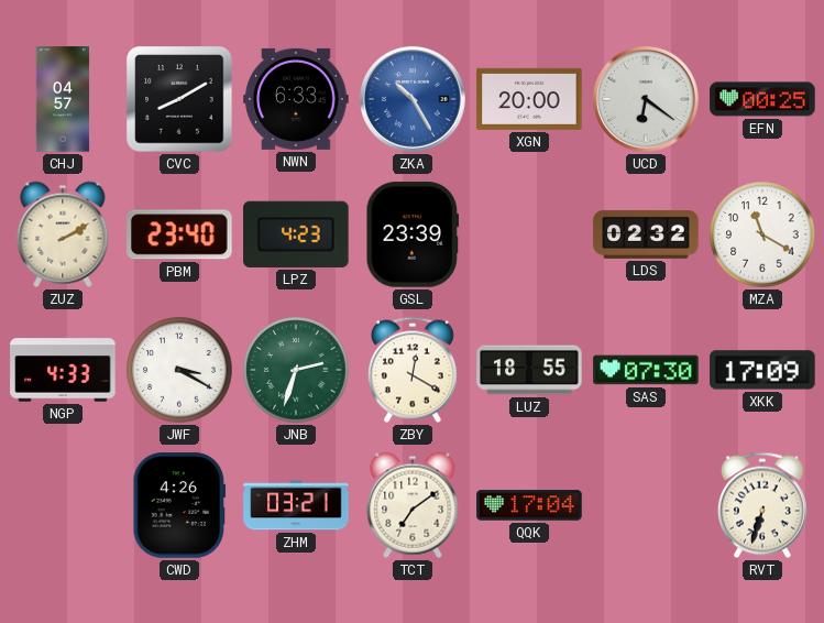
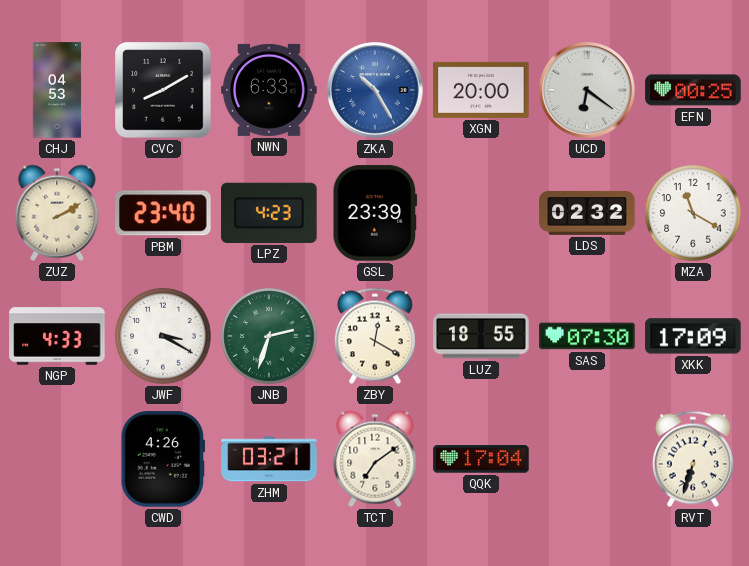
CHJ: 04:57 -> 04:53
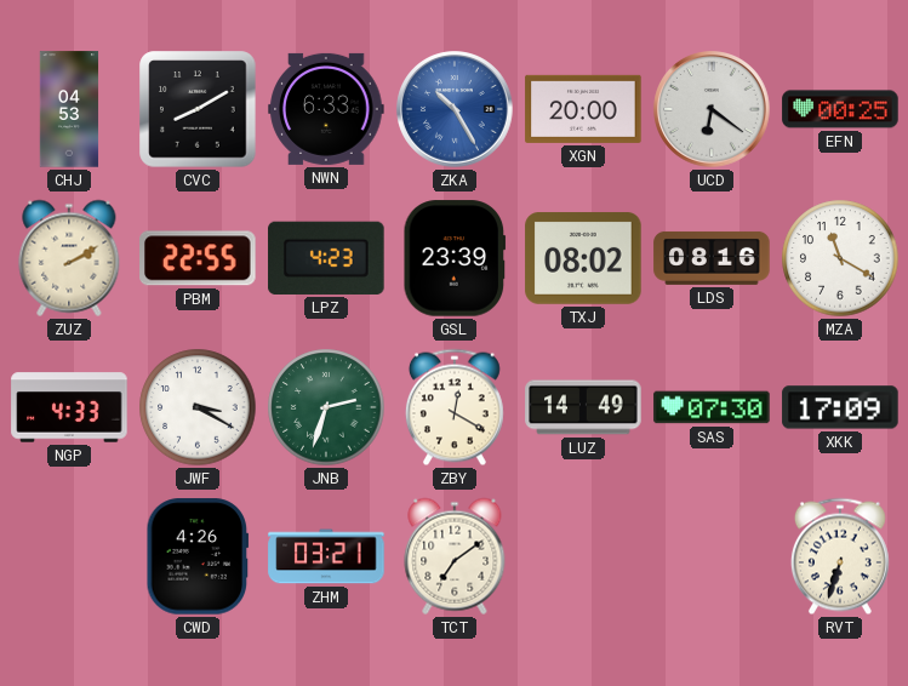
PBM: 23:40 -> 22:55
TXJ: none -> 08:02
LDS: 02:32 -> 08:16
LUZ: 18:55 -> 14:49
QQK: 17:04 -> none
